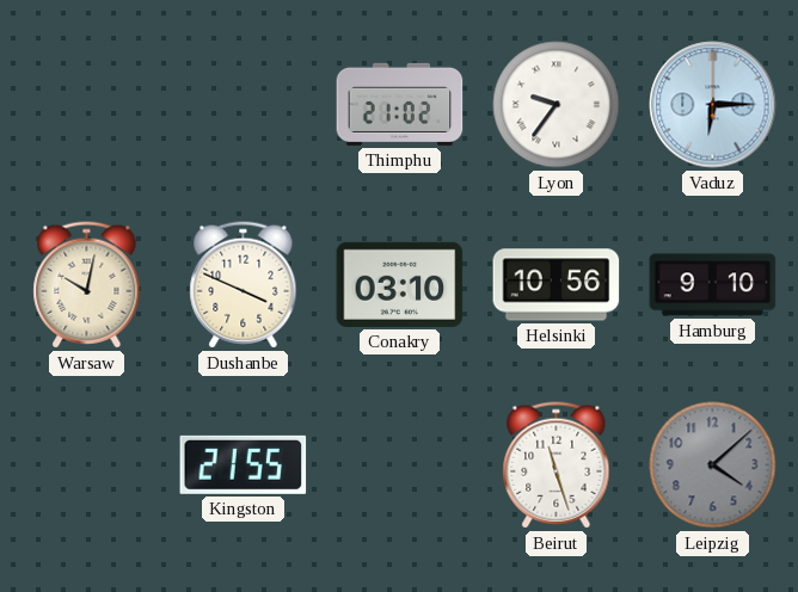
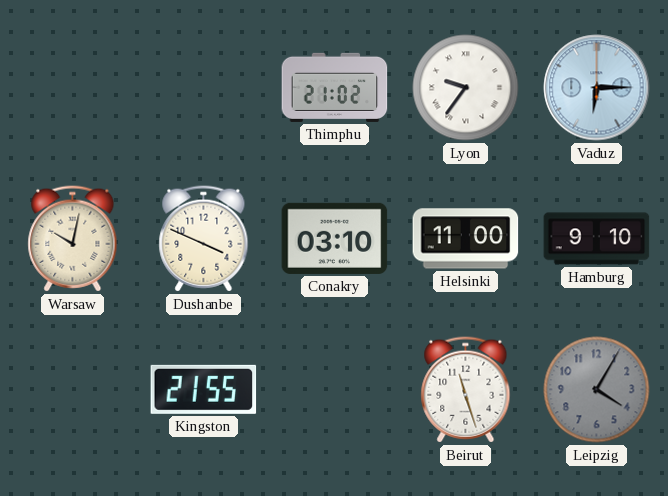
Helsinki: 10:56 -> 11:00
Leipzig: 4:08 -> 4:05
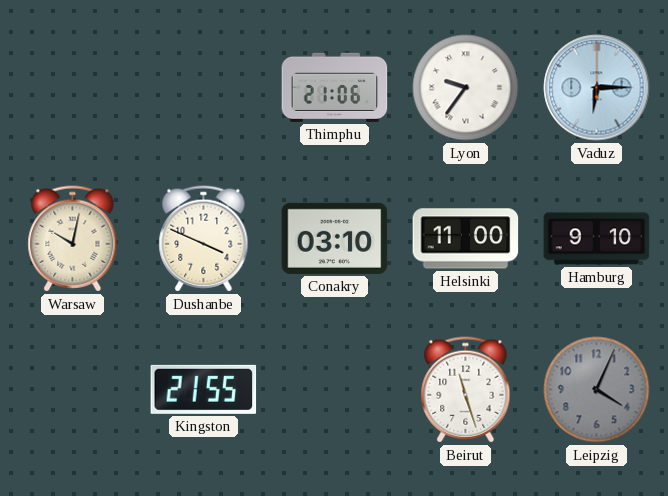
Thimphu: 21:02 -> 21:06
Leipzig: 4:05 -> 4:04
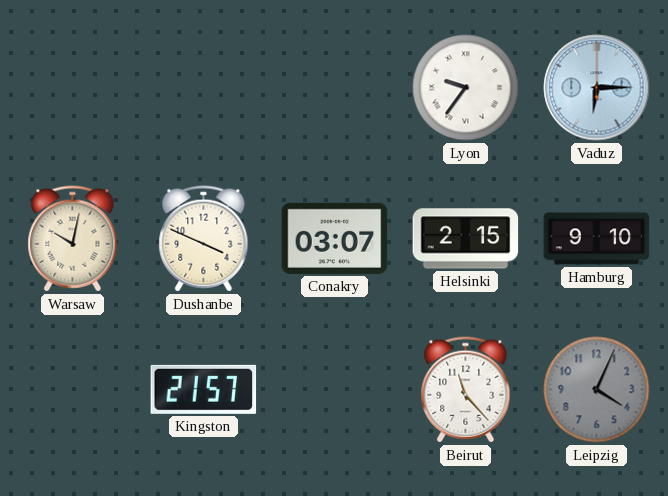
Thimphu: 21:06 -> none
Conakry: 03:10 -> 03:07
Helsinki: 11:00 -> 2:15
Kingston: 21:55 -> 21:57
Beirut: 11:27 -> 11:23
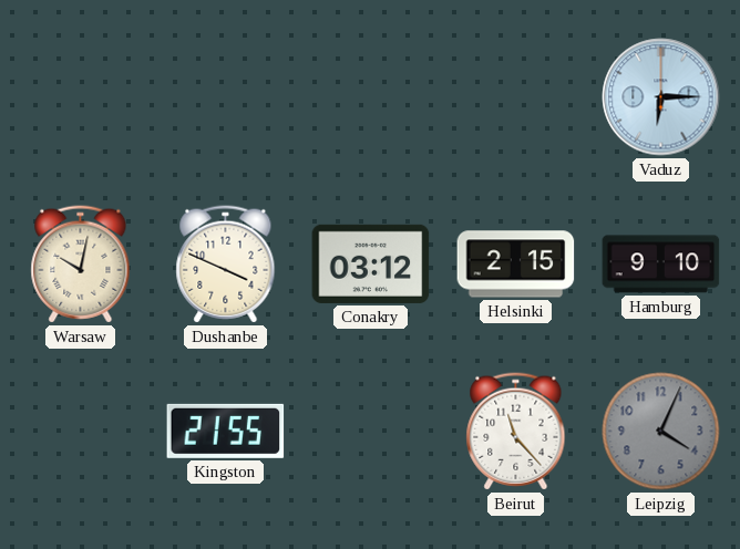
Lyon: 9:36 -> none
Conakry: 03:07 -> 03:12
Kingston: 21:57 -> 21:55
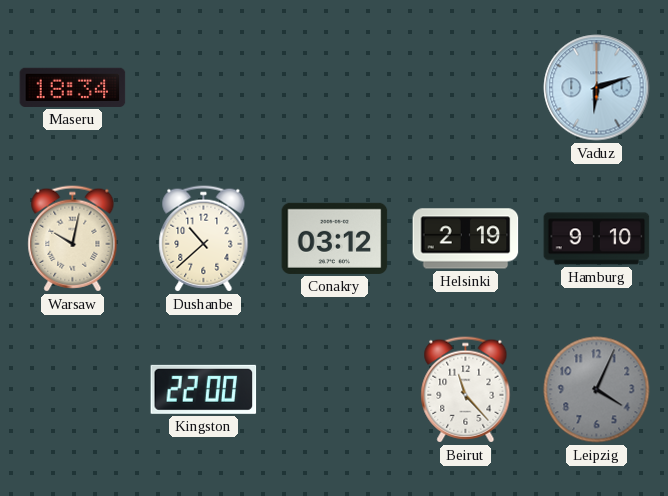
Maseru: none -> 18:34
Vaduz: 6:15 -> 6:12
Dushanbe: 3:49 -> 10:38
Helsinki: 2:15 -> 2:19
Kingston: 21:55 -> 22:00
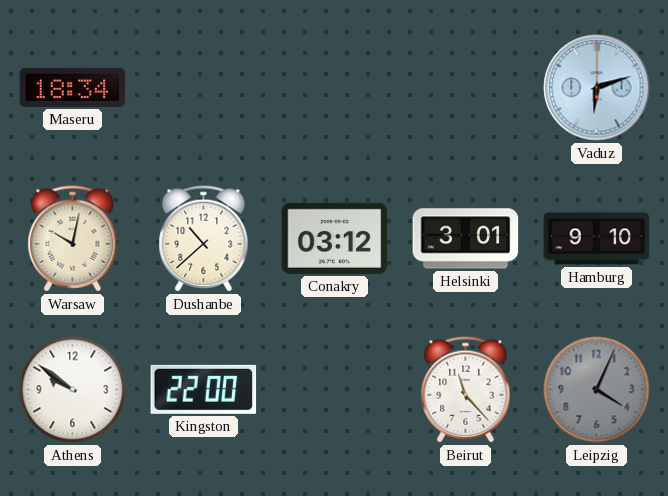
Helsinki: 2:19 -> 3:01
Athens: none -> 9:51
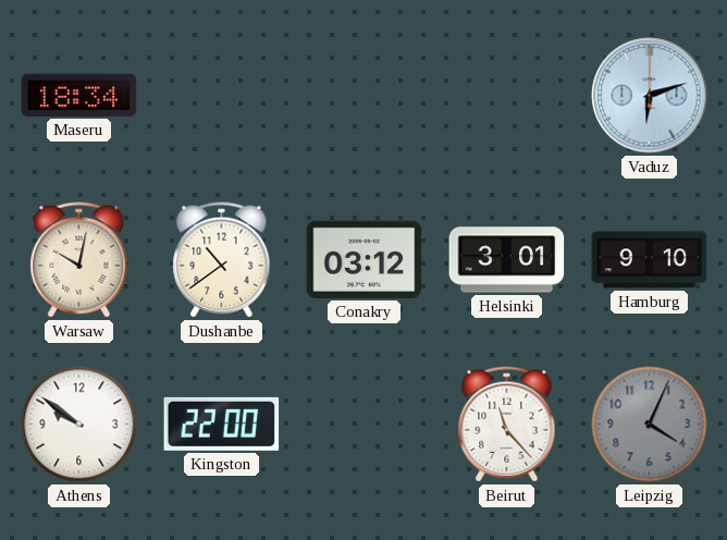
Dushanbe: 10:38 -> 10:39
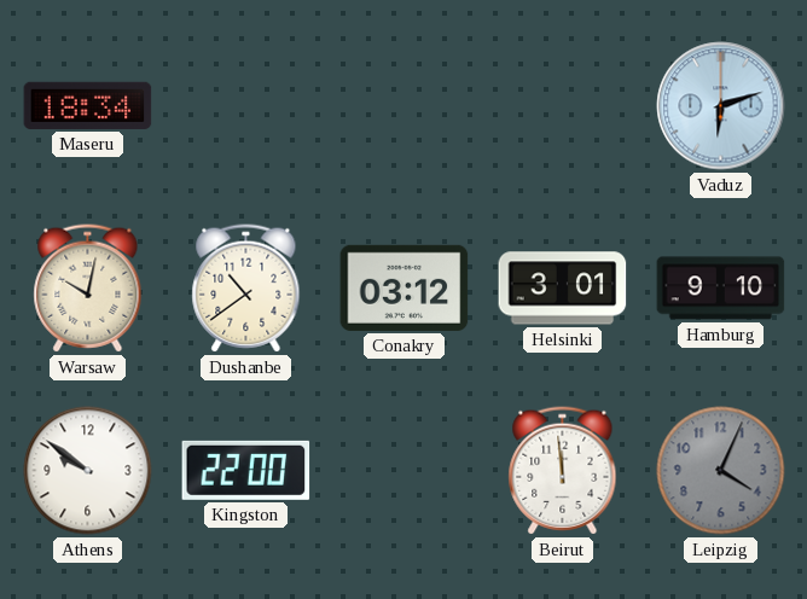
Beirut: 11:23 -> 11:59
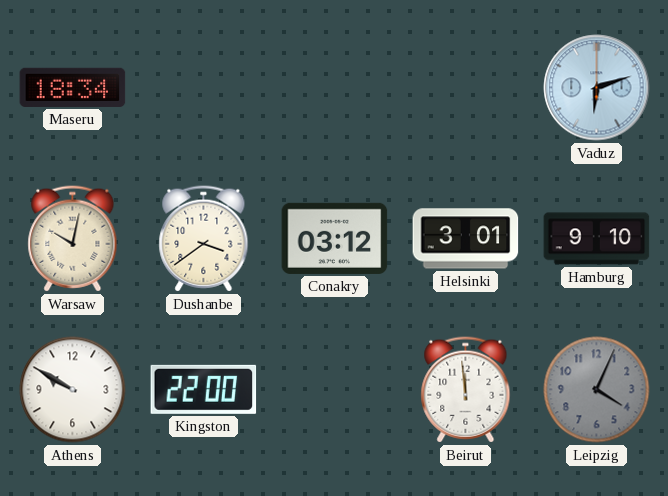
Dushanbe: 10:39 -> 3:39
Athens: 9:51 -> 9:50
